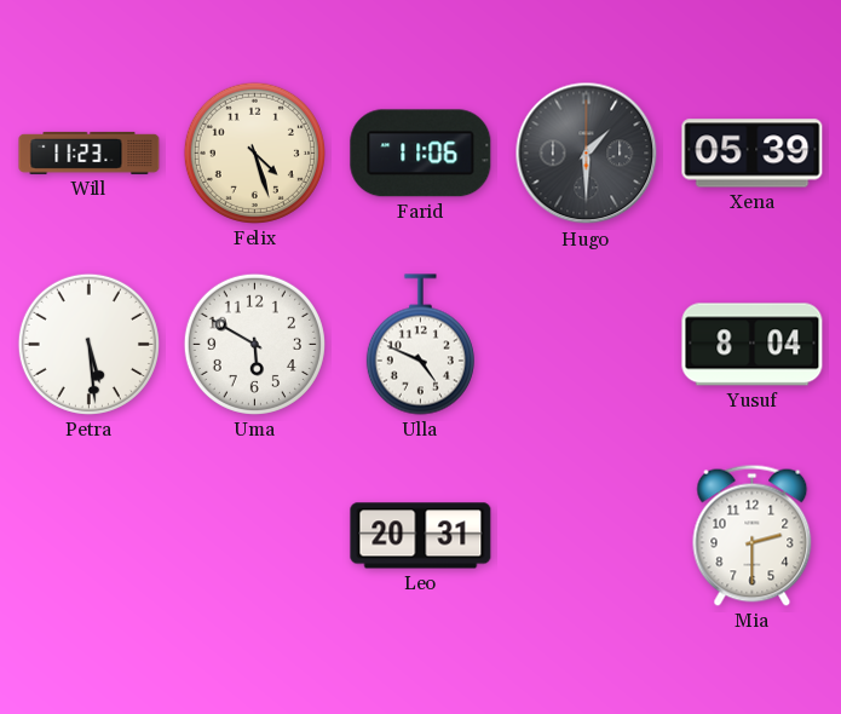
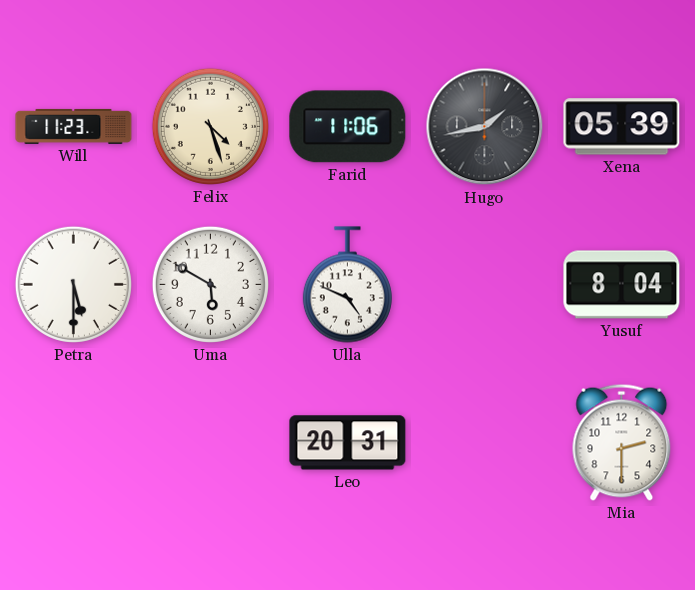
Hugo: 1:30 -> 1:43
Petra: 5:29 -> 5:30
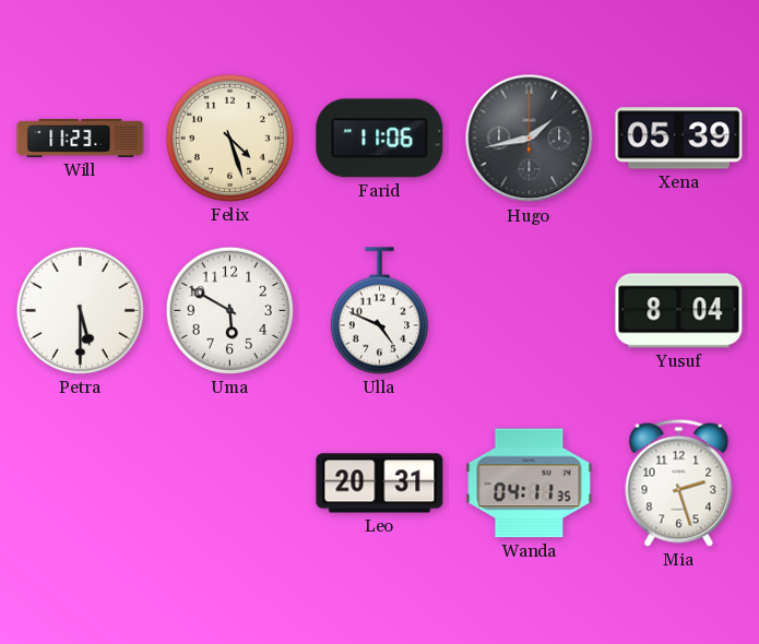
Wanda: none -> 04:11
Mia: 2:30 -> 2:27
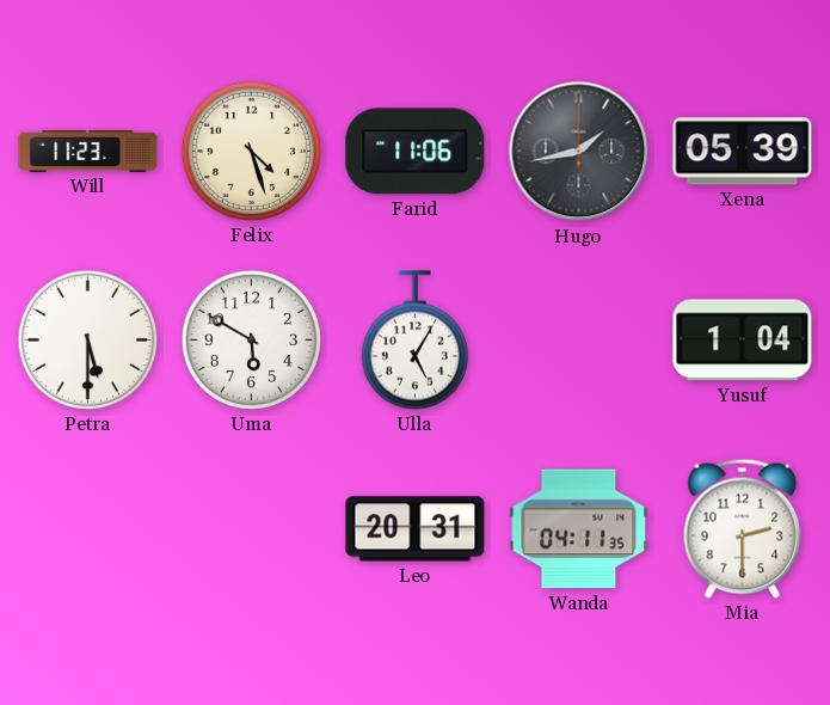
Ulla: 4:49 -> 5:05
Yusuf: 8:04 -> 1:04
Mia: 2:27 -> 2:30
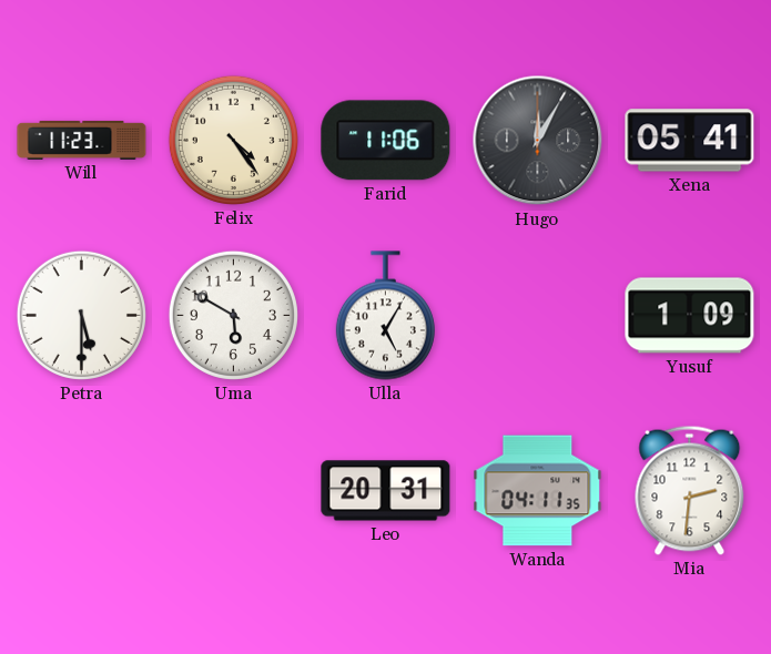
Felix: 4:27 -> 4:24
Hugo: 1:43 -> 12:05
Xena: 05:39 -> 05:41
Yusuf: 1:04 -> 1:09
Mia: 2:30 -> 2:31
